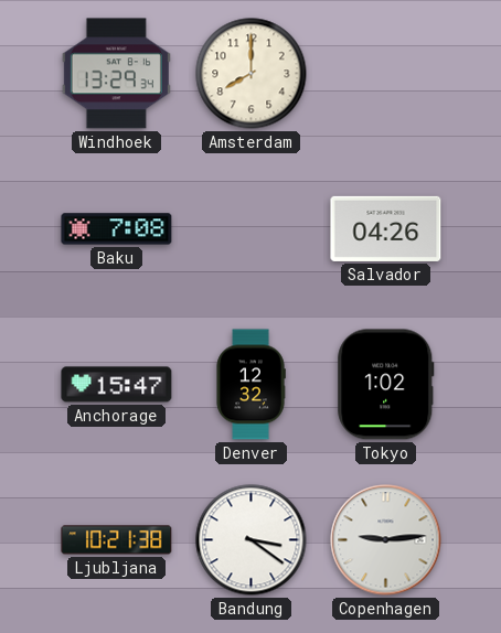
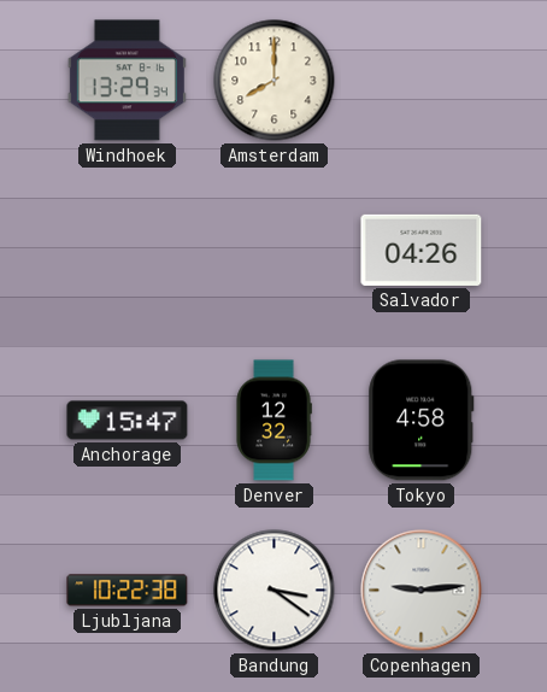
Baku: 7:08 -> none
Tokyo: 1:02 -> 4:58
Ljubljana: 10:21 -> 10:22
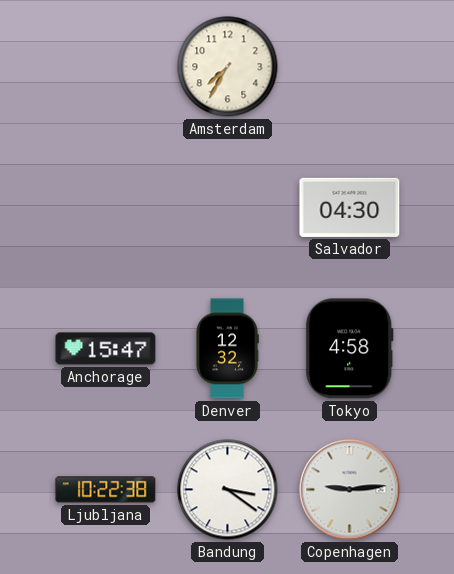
Windhoek: 13:29 -> none
Amsterdam: 8:00 -> 7:35
Salvador: 04:26 -> 04:30
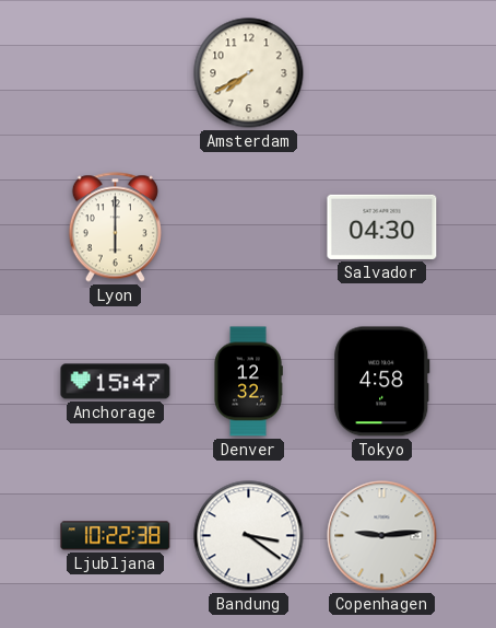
Amsterdam: 7:35 -> 7:40
Lyon: none -> 6:00
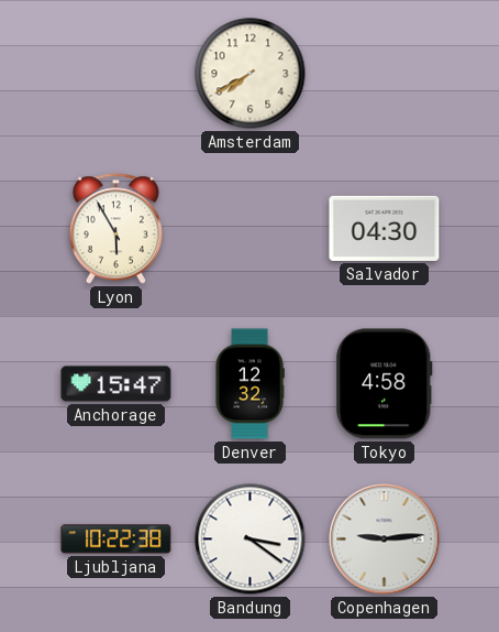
Lyon: 6:00 -> 5:55
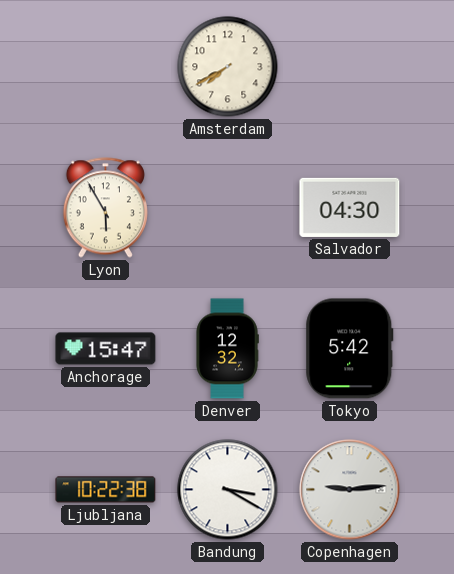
Tokyo: 4:58 -> 5:42
Bandung: 3:21 -> 3:20
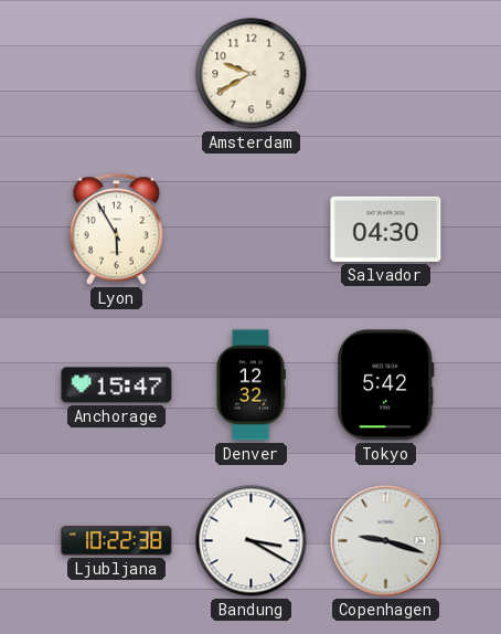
Amsterdam: 7:40 -> 9:40
Copenhagen: 9:14 -> 9:18
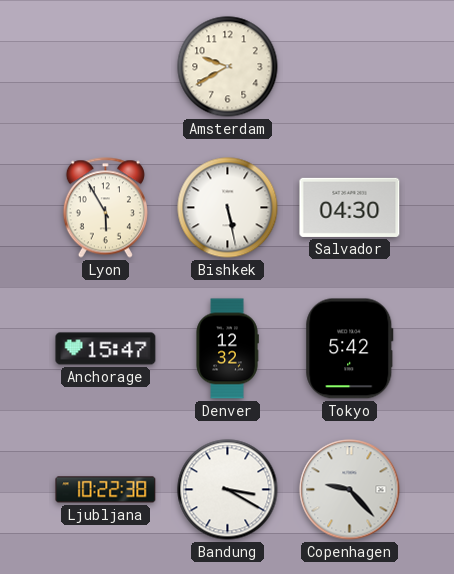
Bishkek: none -> 5:28
Copenhagen: 9:18 -> 9:23
